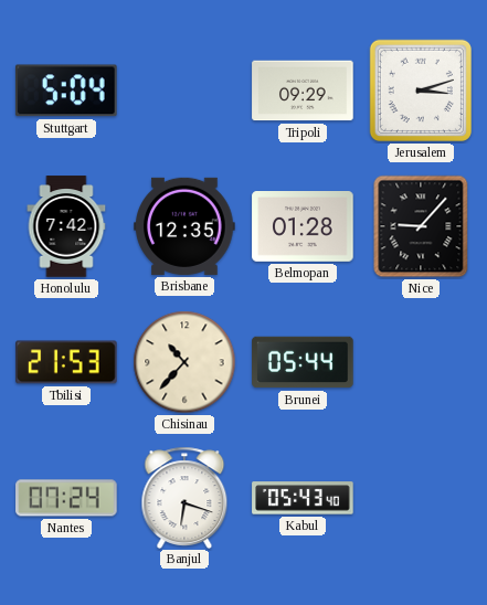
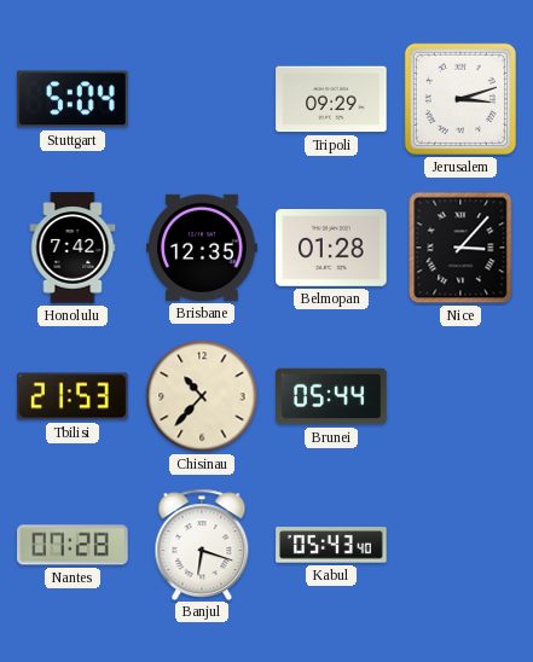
Nice: 9:07 -> 3:07
Nantes: 07:24 -> 07:28
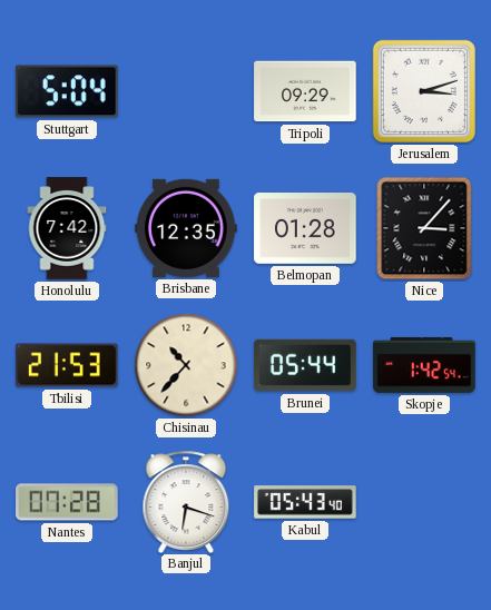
Skopje: none -> 1:42
